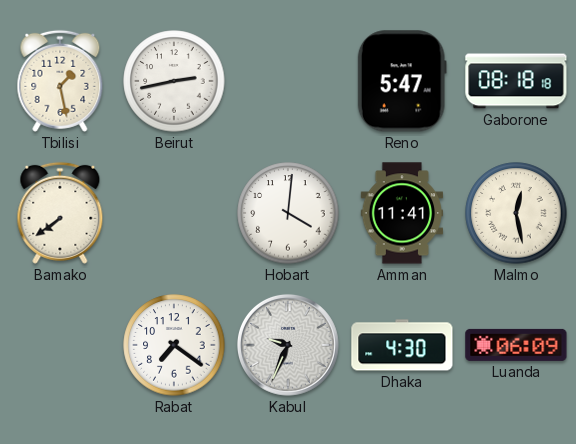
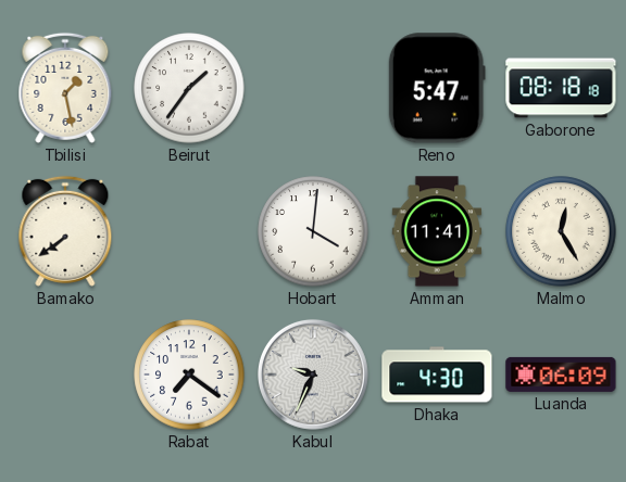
Beirut: 2:43 -> 1:36
Malmo: 12:28 -> 12:25
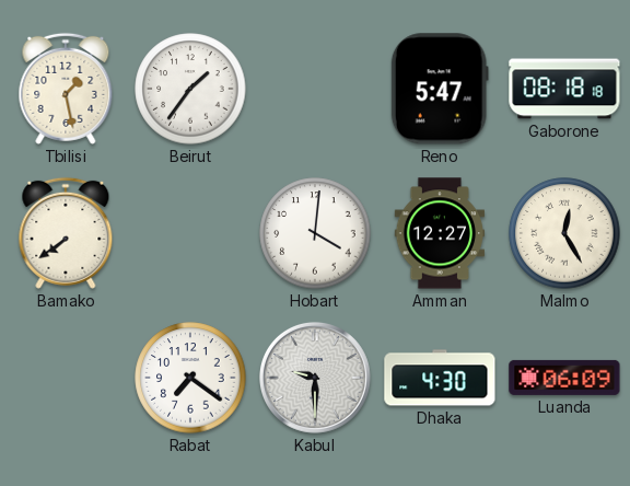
Amman: 11:41 -> 12:27
Kabul: 9:34 -> 9:30
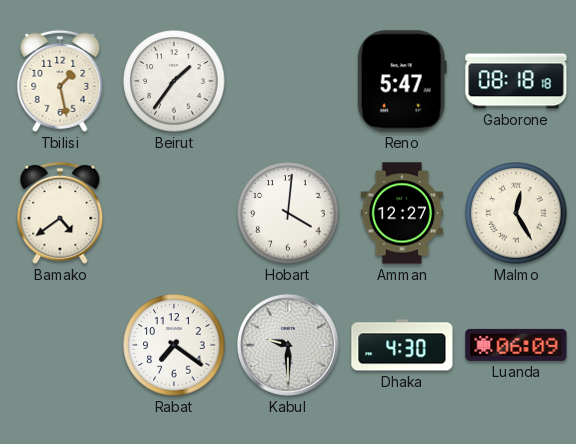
Bamako: 7:39 -> 4:39
